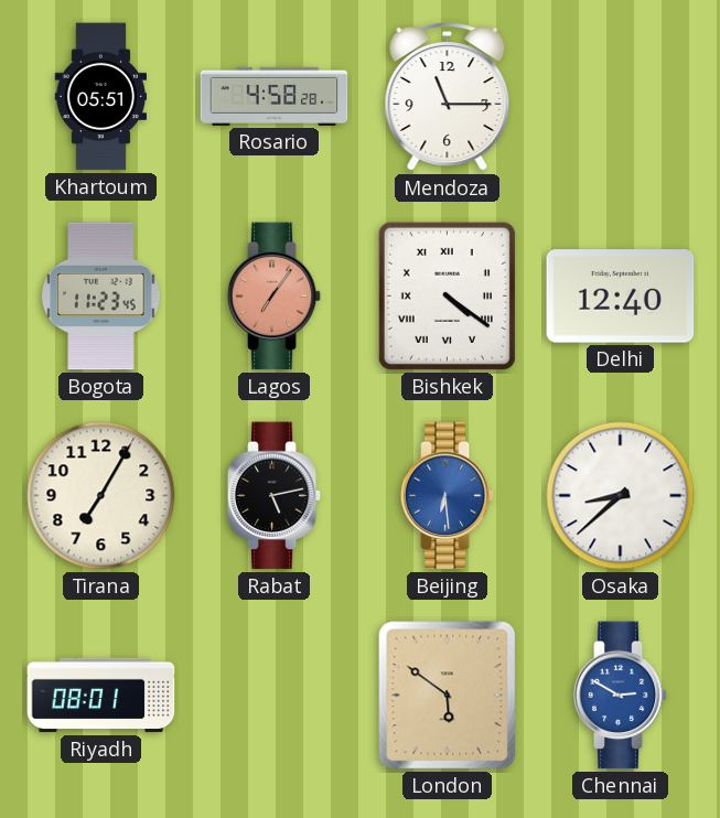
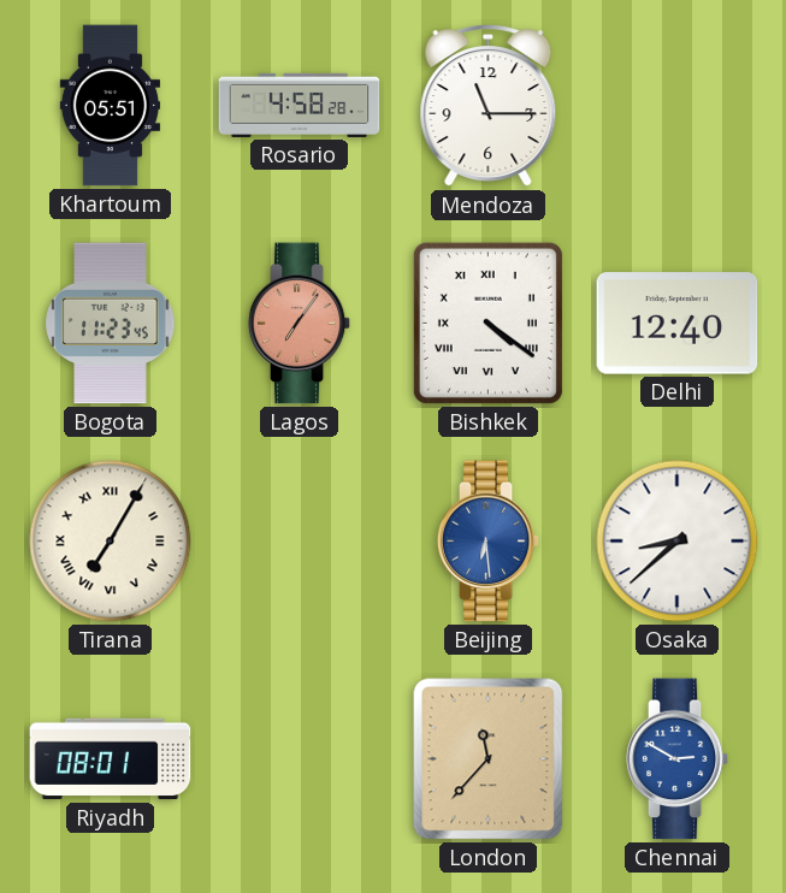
Tirana numerals: Arabic -> Roman
Rabat: 5:13 -> none
London: 5:51 -> 11:37
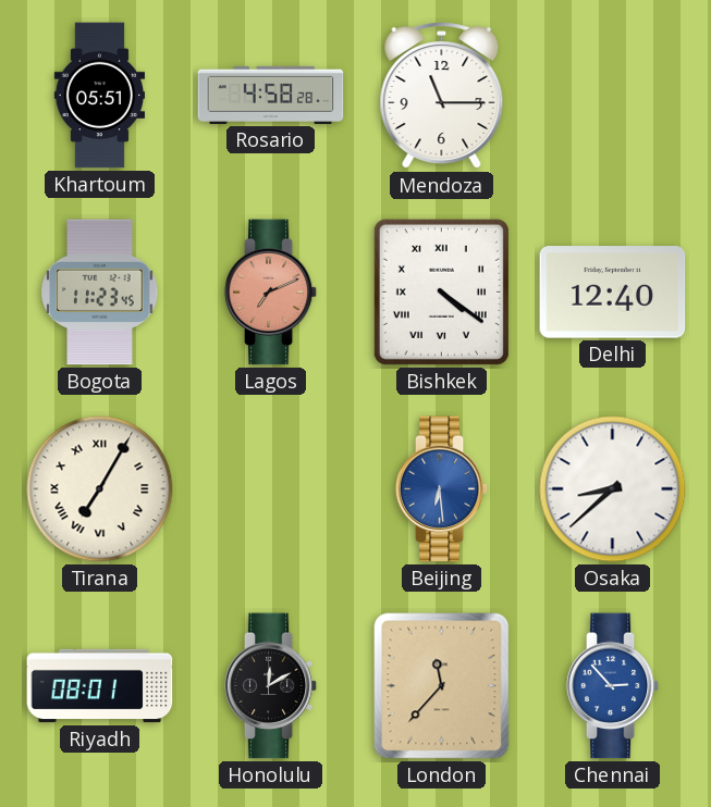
Lagos: 7:06 -> 7:11
Honolulu: none -> 12:10
Chennai: 2:50 -> 2:53
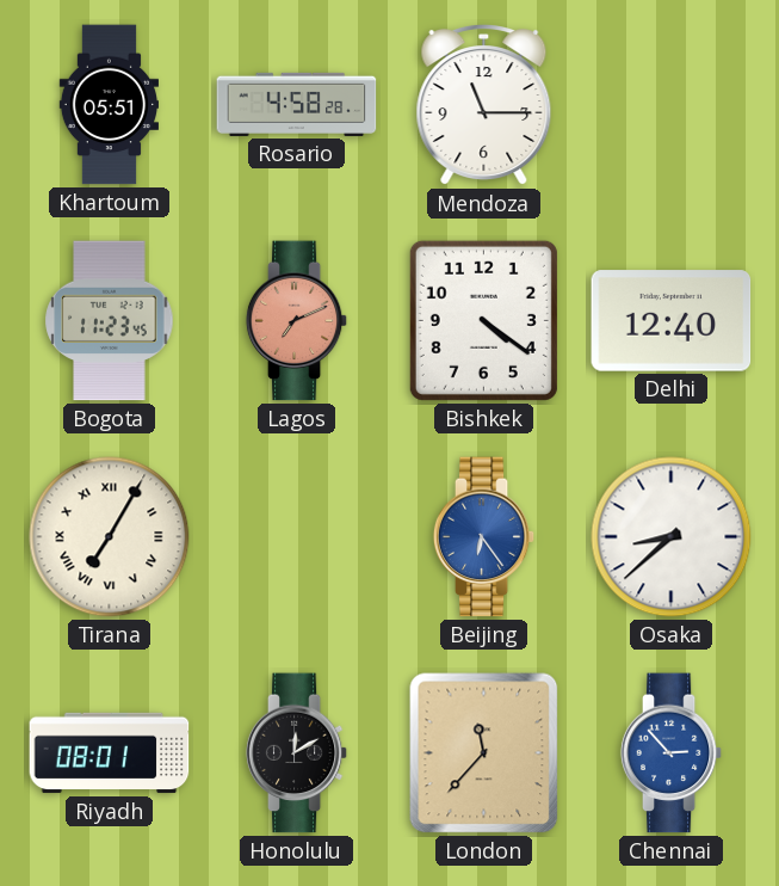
Bishkek numerals: Roman -> Arabic
Beijing: 6:29 -> 6:24
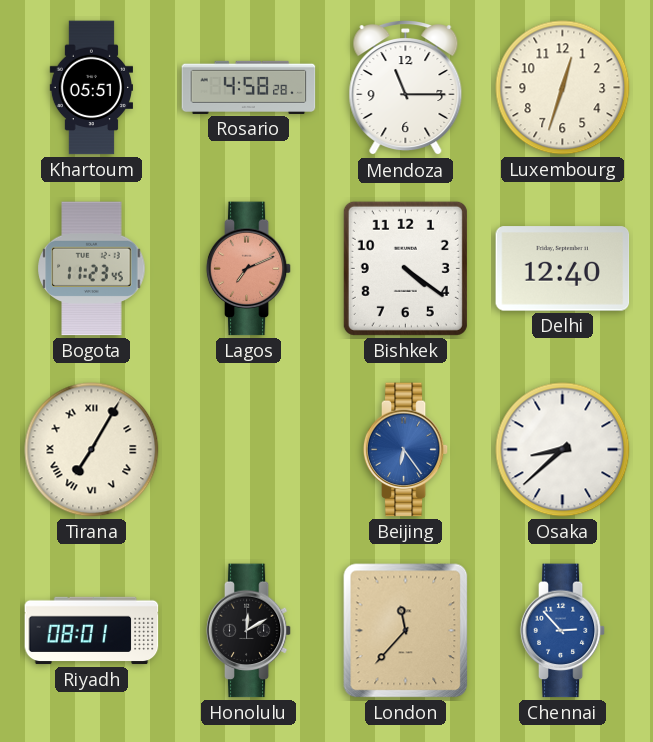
Luxembourg: none -> 12:33
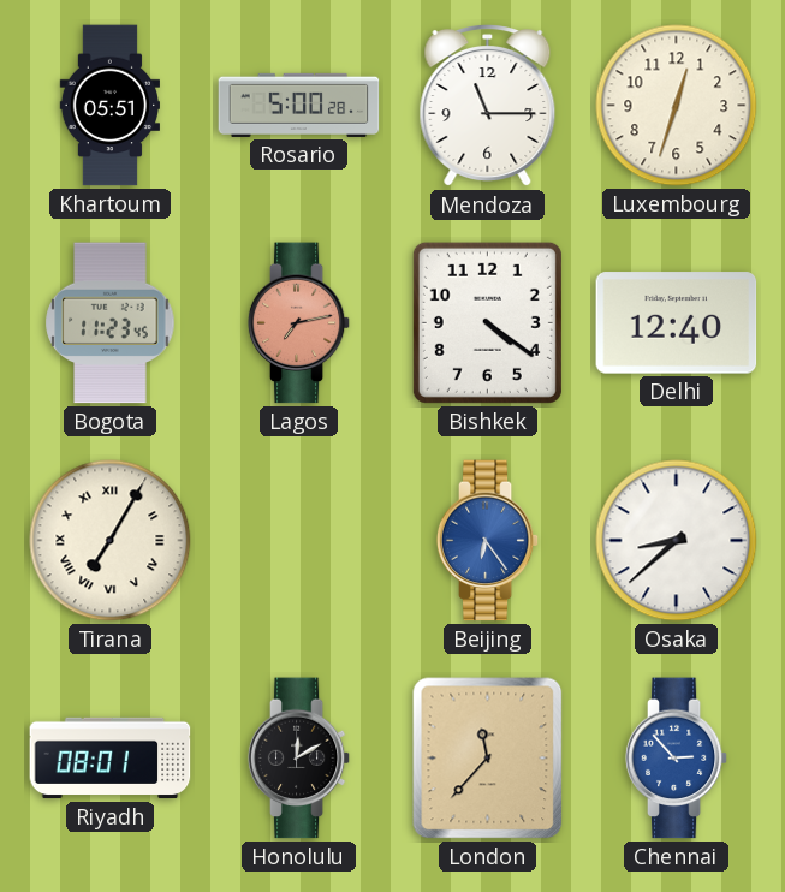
Rosario: 4:58 -> 5:00
Lagos: 7:11 -> 7:13
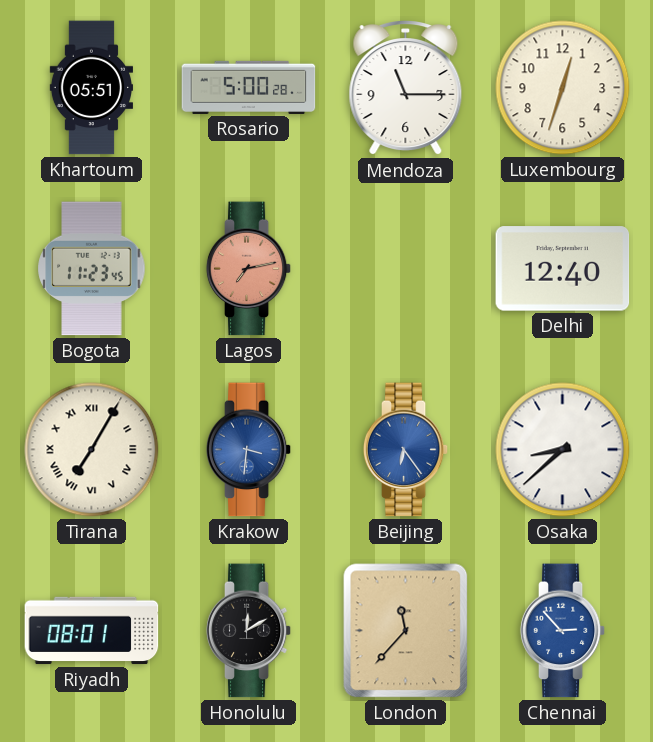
Bishkek: 4:21 -> none
Krakow: none -> 3:31
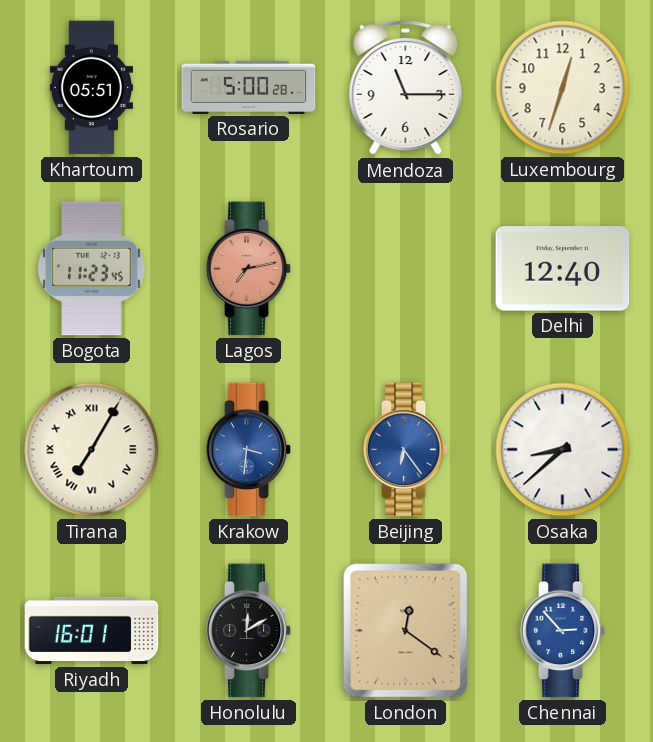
Riyadh: 08:01 -> 16:01
London: 11:37 -> 12:21
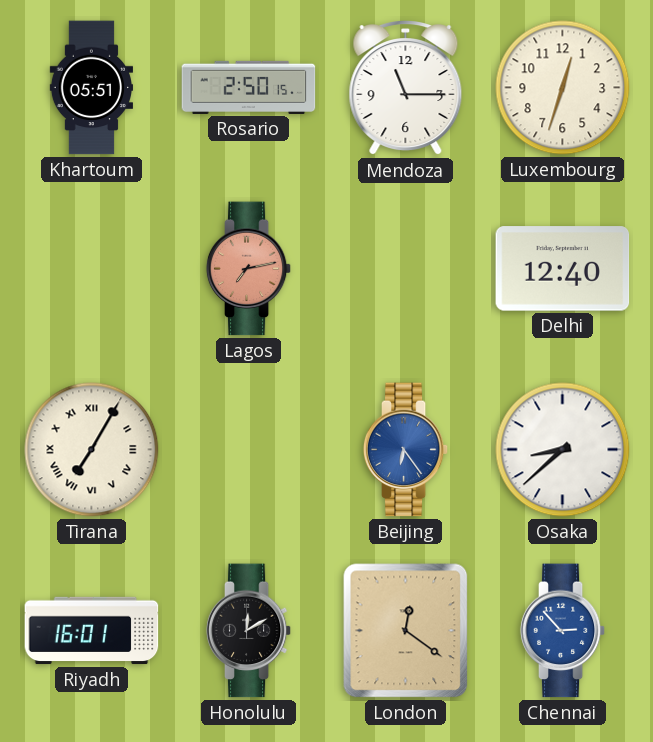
Rosario: 5:00 -> 2:50
Bogota: 11:23 -> none
Krakow: 3:31 -> none
